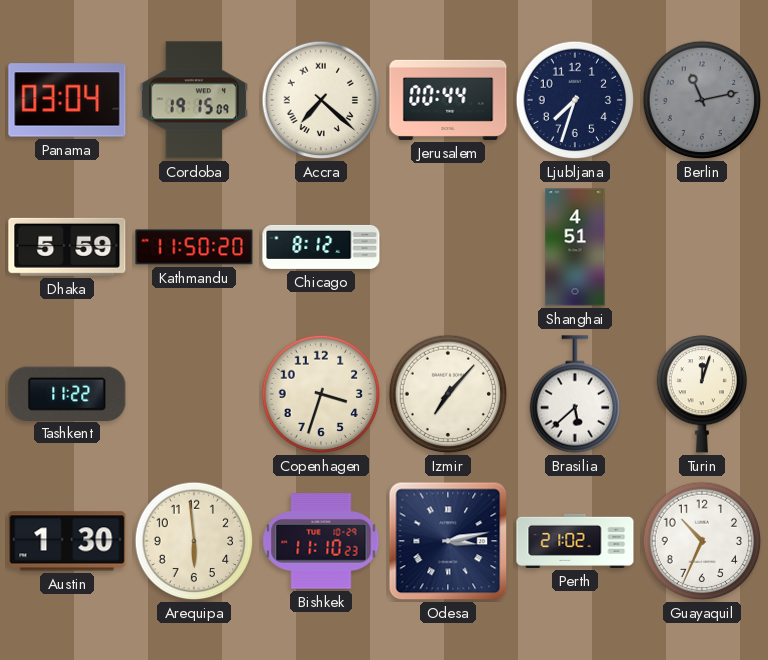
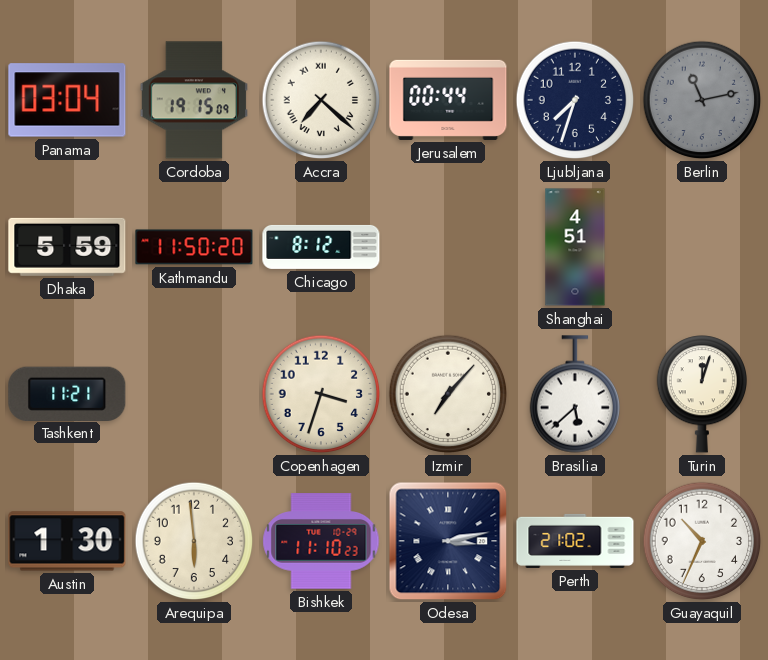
Tashkent: 11:22 -> 11:21
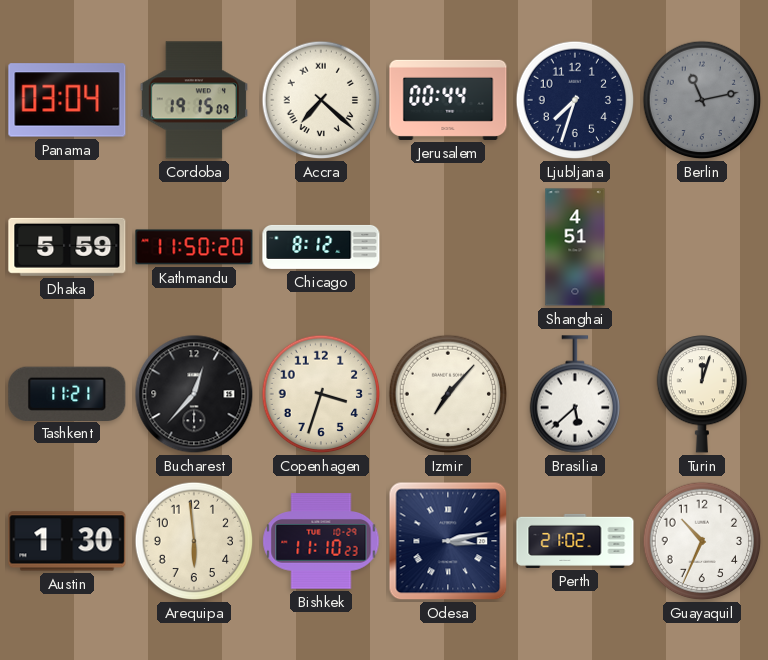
Bucharest: none -> 12:37
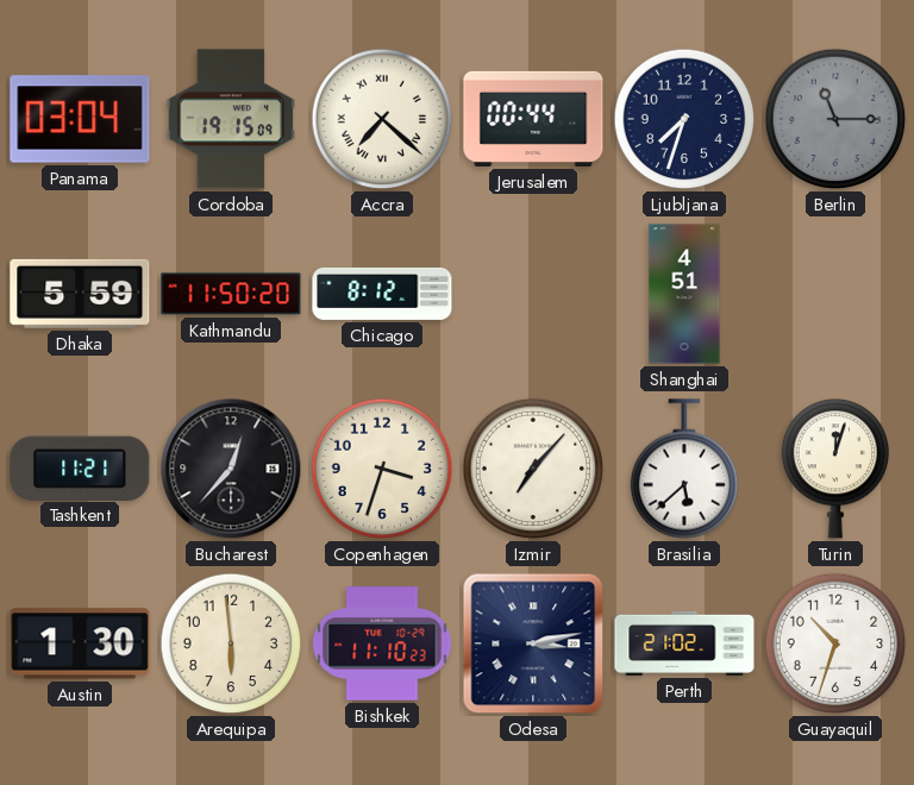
Berlin: 11:13 -> 11:15
Guayaquil: 10:34 -> 10:33
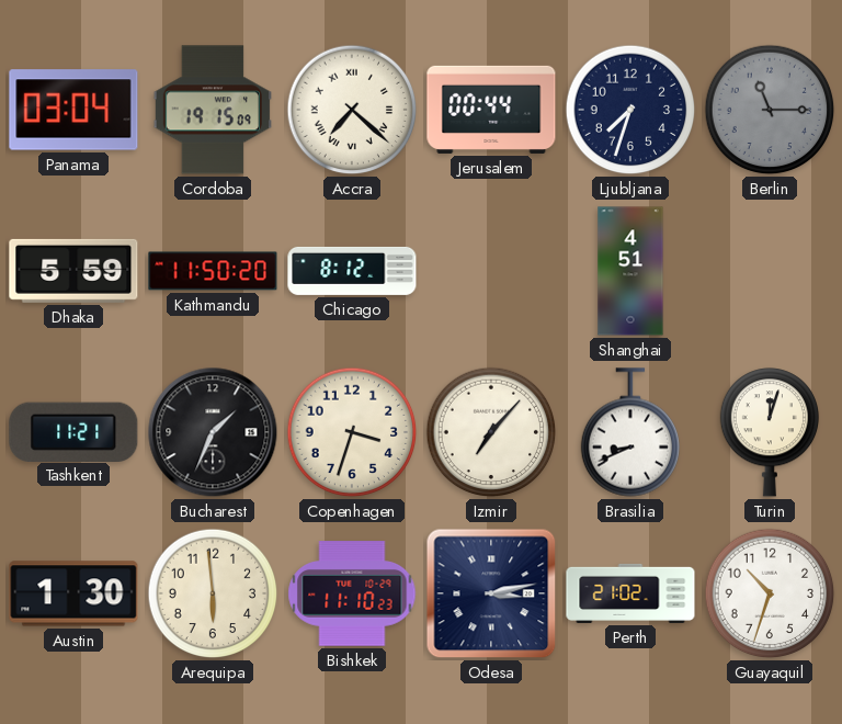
Bucharest: 12:37 -> 1:34
Brasilia: 5:38 -> 8:41
